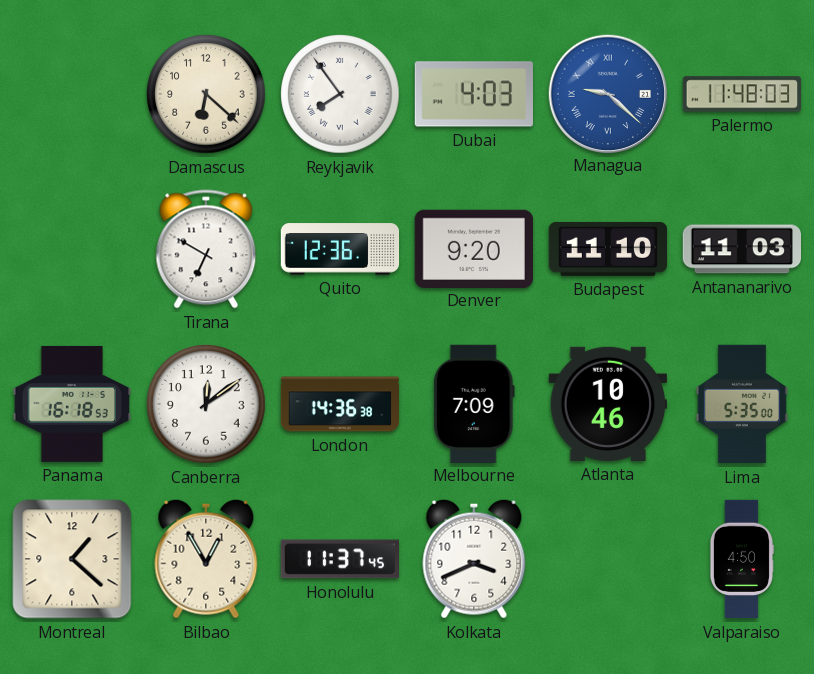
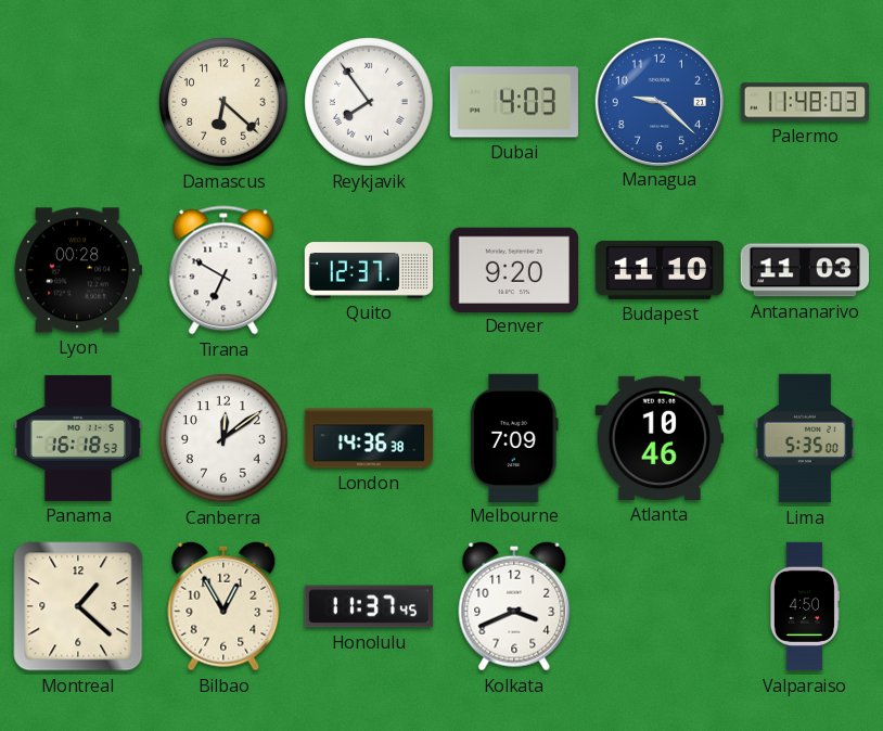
Managua numerals: Roman -> Arabic
Lyon: none -> 00:28
Quito: 12:36 -> 12:37
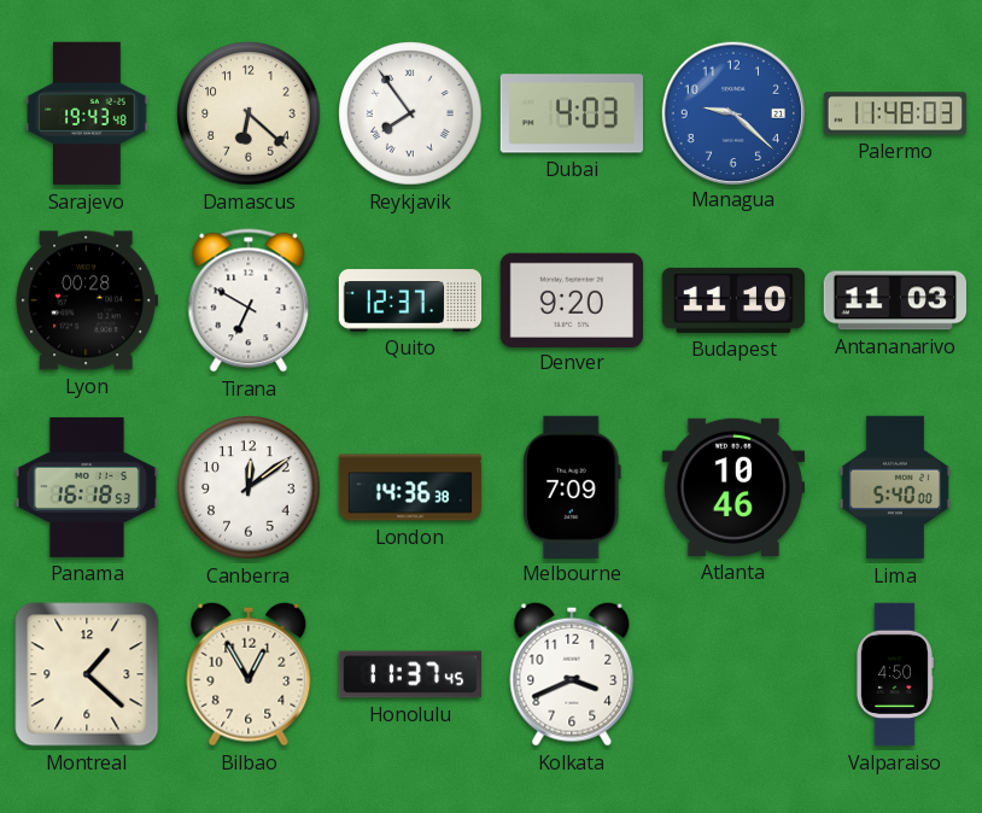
Sarajevo: none -> 19:43
Lima: 5:35 -> 5:40
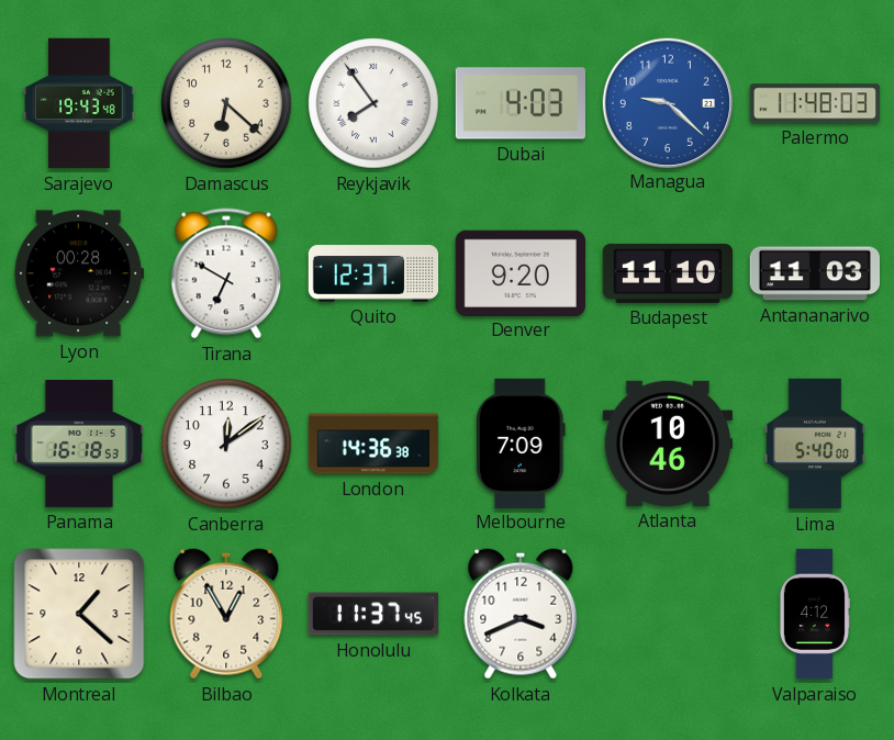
Valparaiso: 4:50 -> 4:12
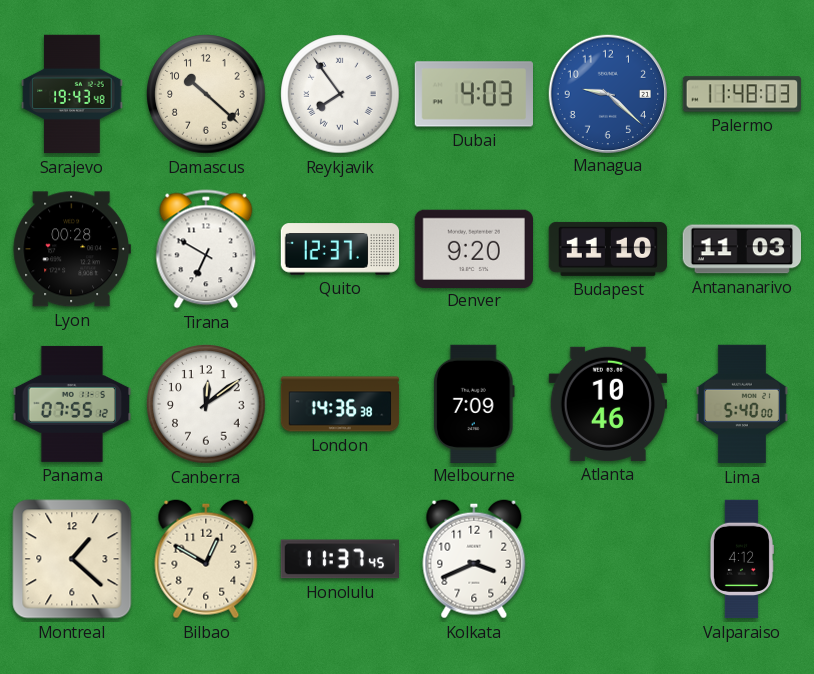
Damascus: 6:22 -> 10:22
Panama: 16:18 -> 07:55
Bilbao: 12:55 -> 12:50
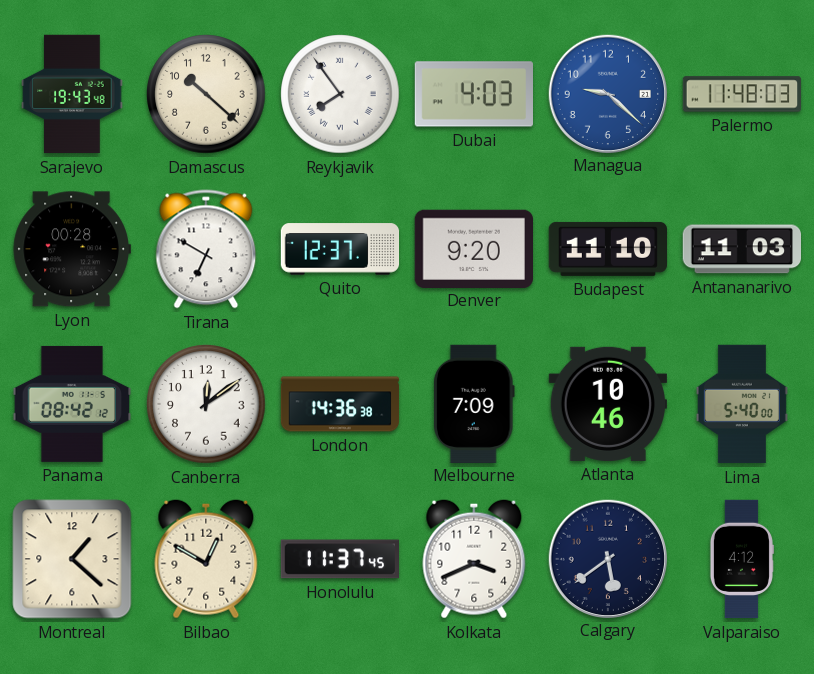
Panama: 07:55 -> 08:42
Calgary: none -> 5:39
